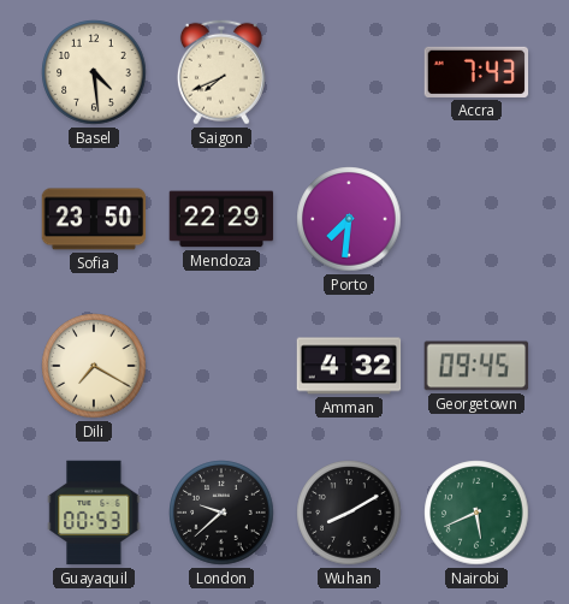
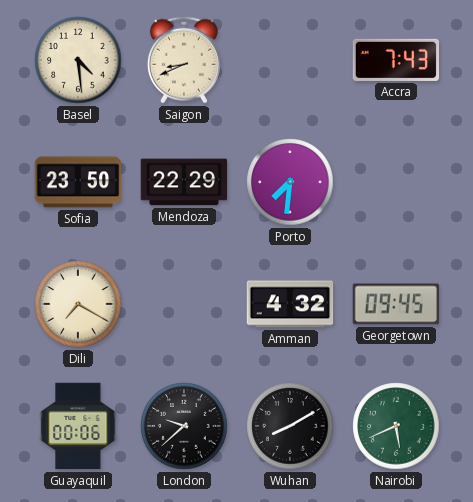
Saigon: 7:41 -> 8:41
Guayaquil: 00:53 -> 00:06
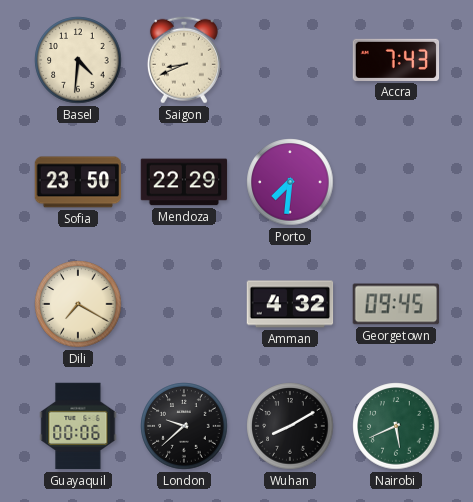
Basel: 4:29 -> 4:31
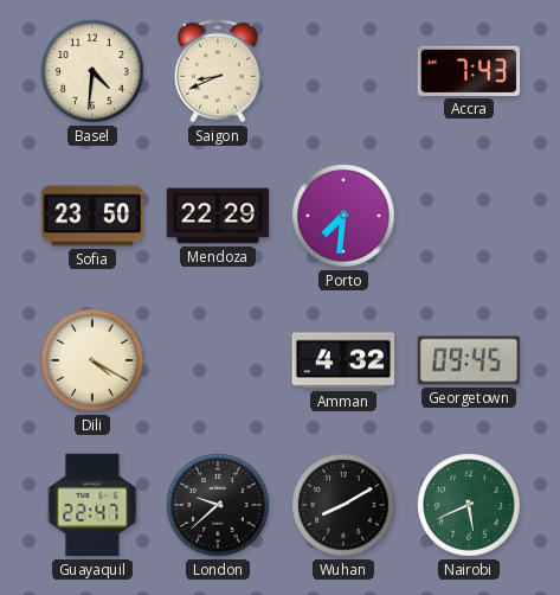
Dili: 7:20 -> 4:20
Guayaquil: 00:06 -> 22:47
